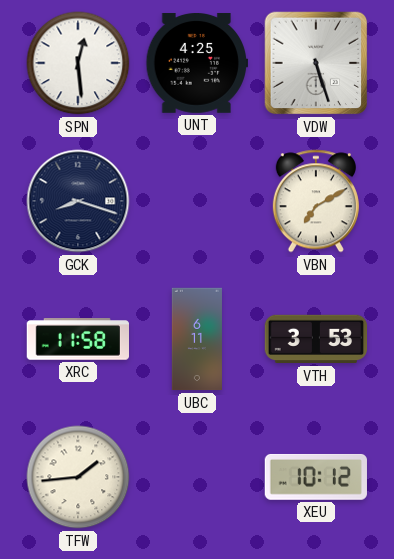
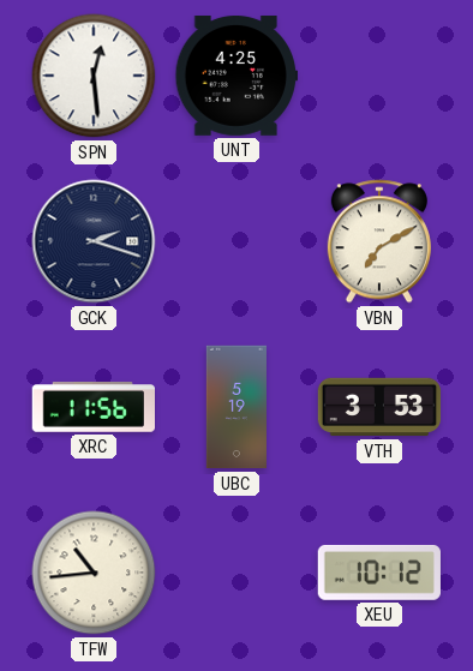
VDW: 5:27 -> none
GCK: 8:18 -> 2:18
XRC: 11:58 -> 11:56
UBC: 6:11 -> 5:19
TFW: 1:44 -> 10:44
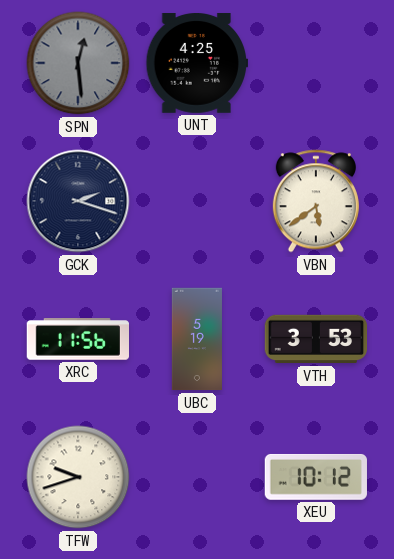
SPN dial: white -> grey
VBN: 7:10 -> 5:39
TFW: 10:44 -> 9:42
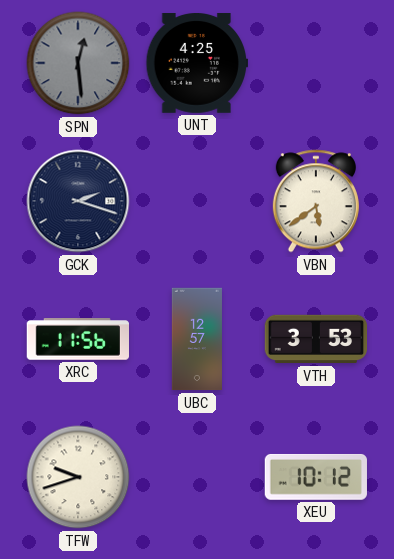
UBC: 5:19 -> 12:57
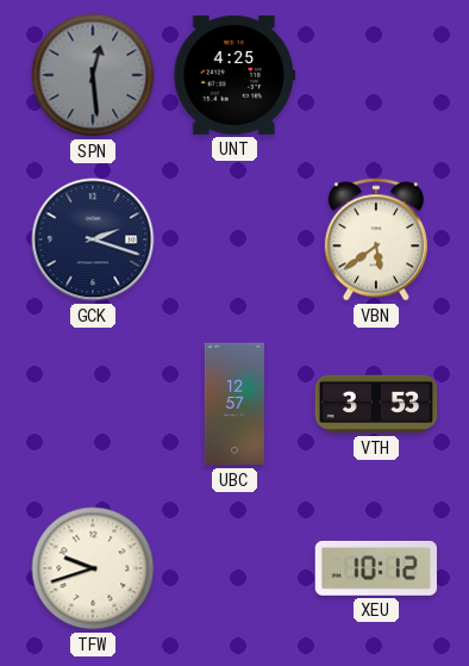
XRC: 11:56 -> none
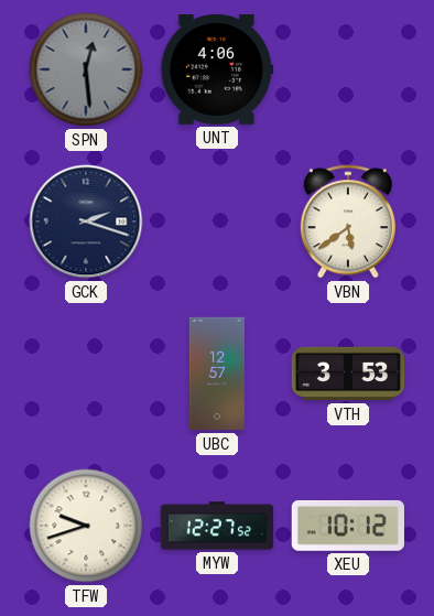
UNT: 4:25 -> 4:06
MYW: none -> 12:27
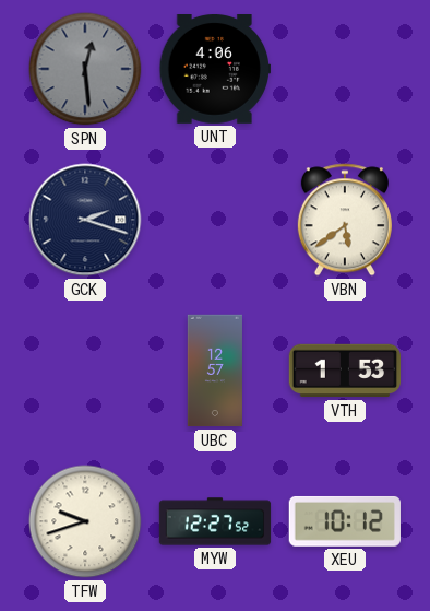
VTH: 3:53 -> 1:53
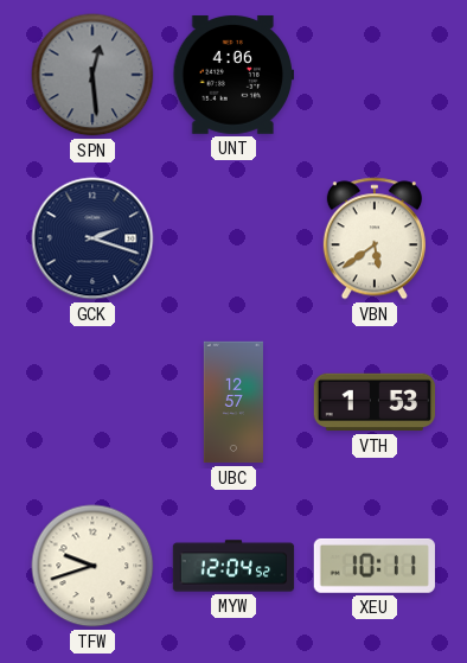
MYW: 12:27 -> 12:04
XEU: 10:12 -> 10:11
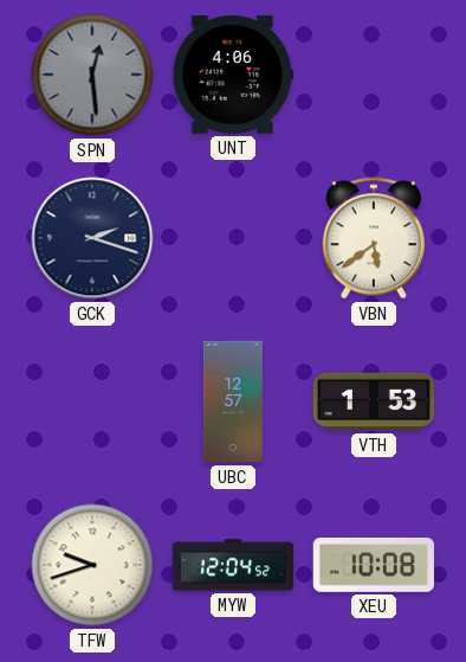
XEU: 10:11 -> 10:08
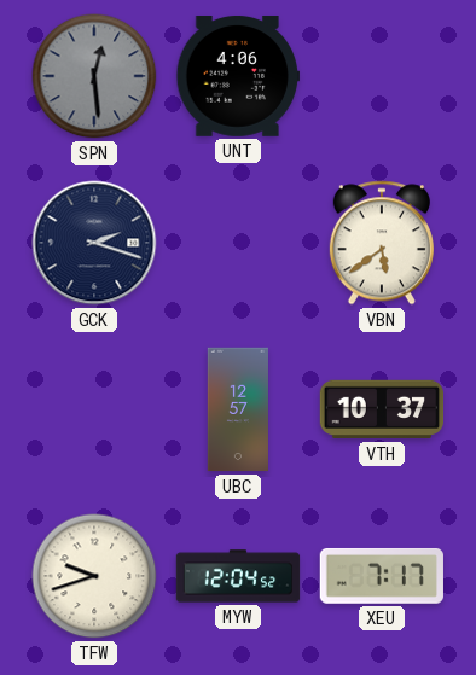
VTH: 1:53 -> 10:37
XEU: 10:08 -> 7:17
